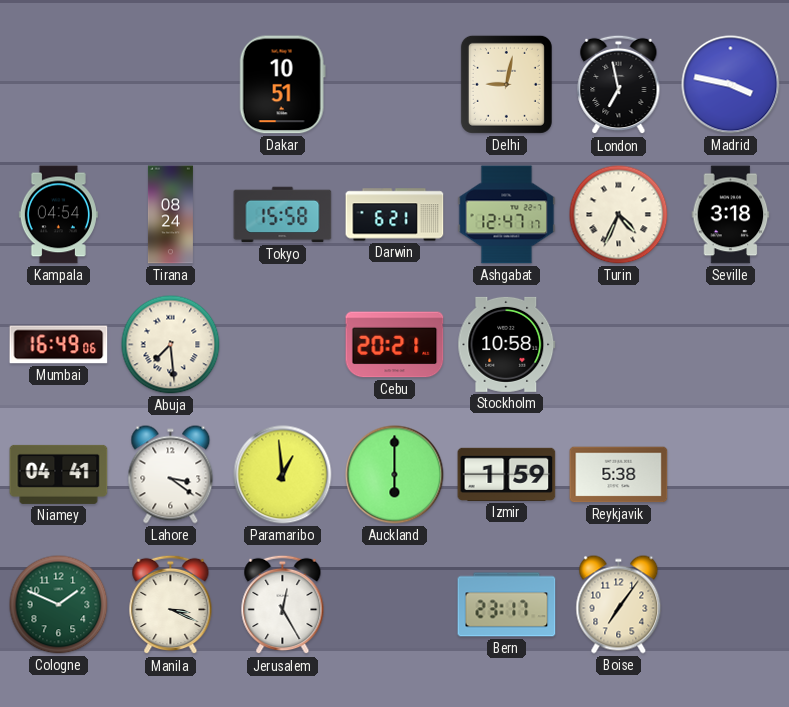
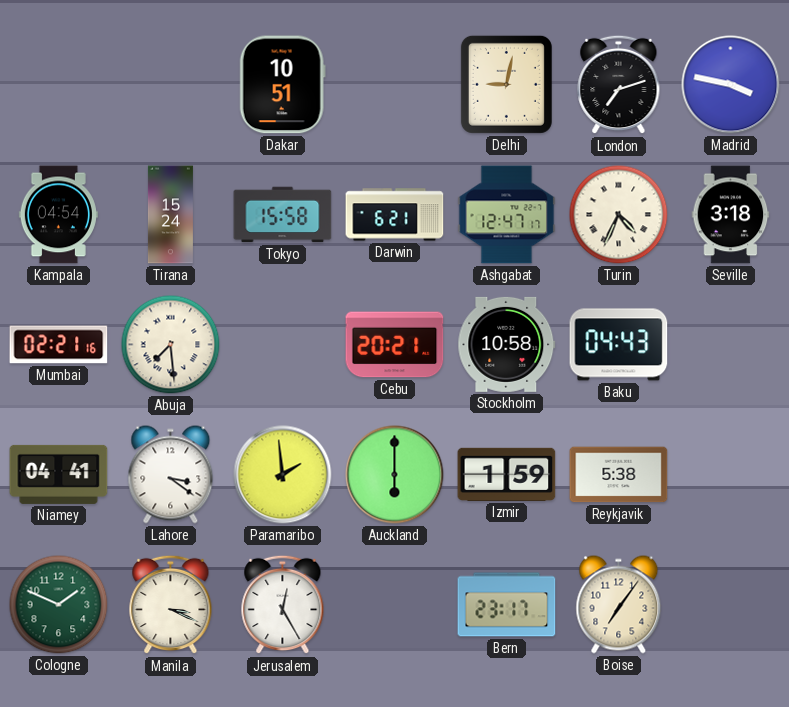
London: 6:58 -> 7:12
Tirana: 08:24 -> 15:24
Mumbai: 16:49 -> 02:21
Baku: none -> 04:43
Paramaribo: 12:59 -> 1:59
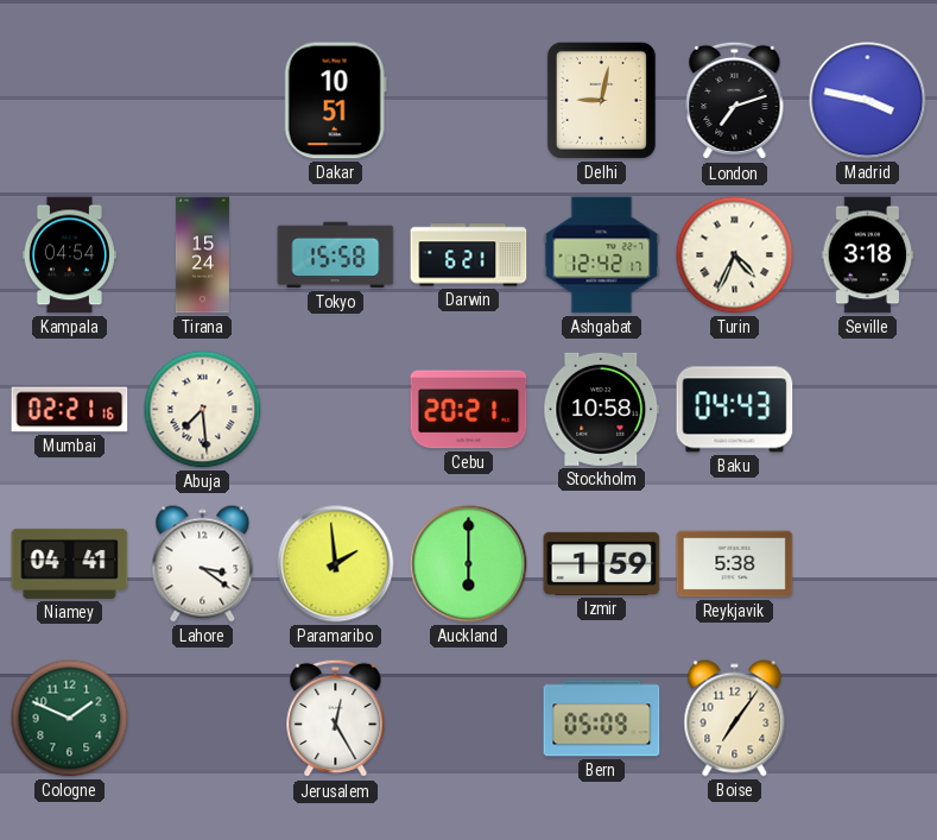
Ashgabat: 12:47 -> 12:42
Manila: 3:19 -> none
Bern: 23:17 -> 05:09
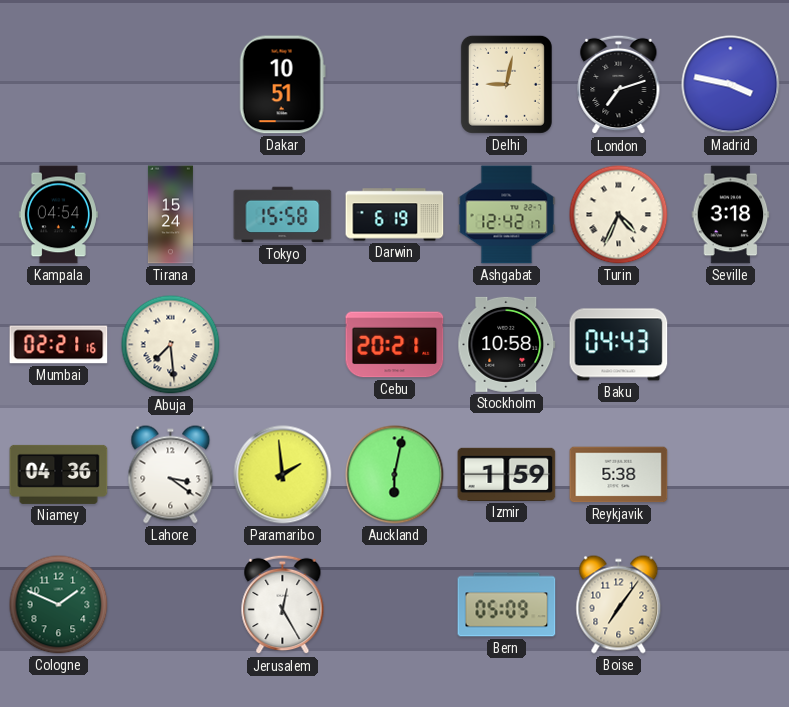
Darwin: 6:21 -> 6:19
Niamey: 04:41 -> 04:36
Auckland: 6:00 -> 6:02
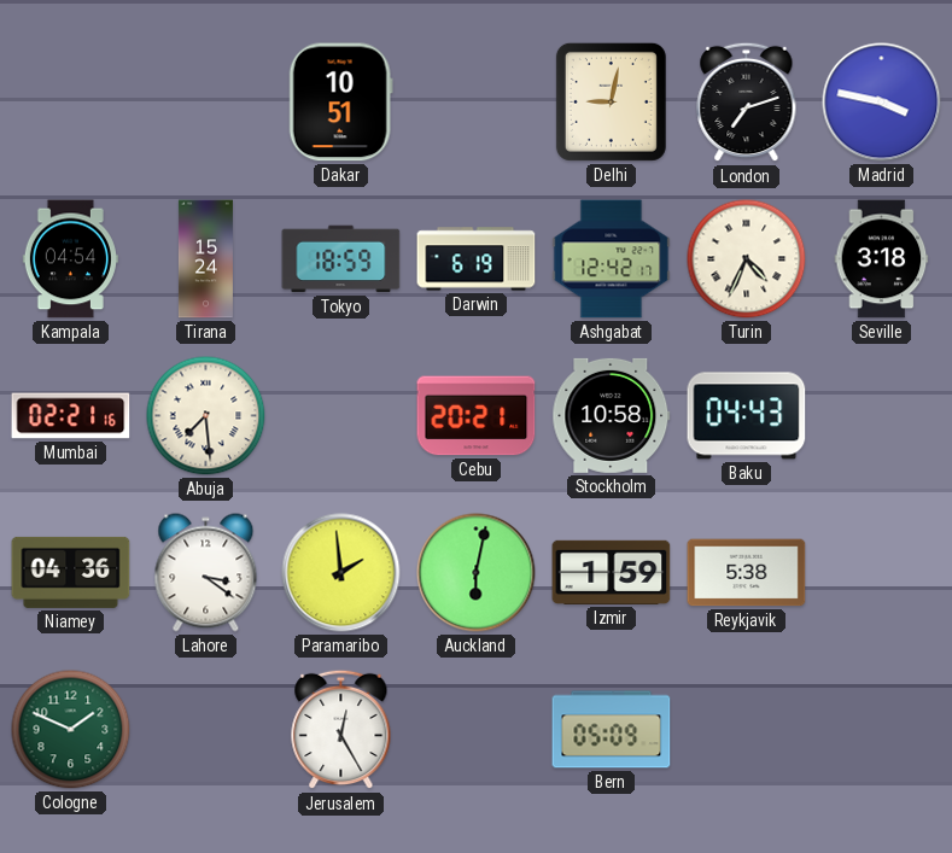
Tokyo: 15:58 -> 18:59
Boise: 7:06 -> none
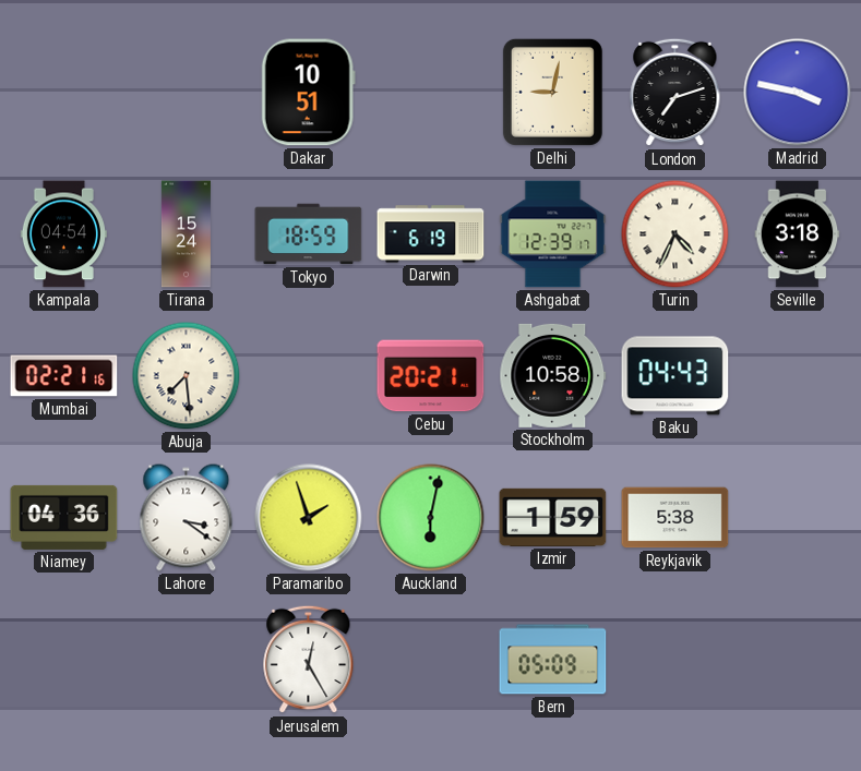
Ashgabat: 12:42 -> 12:39
Paramaribo: 1:59 -> 1:57
Cologne: 1:49 -> none
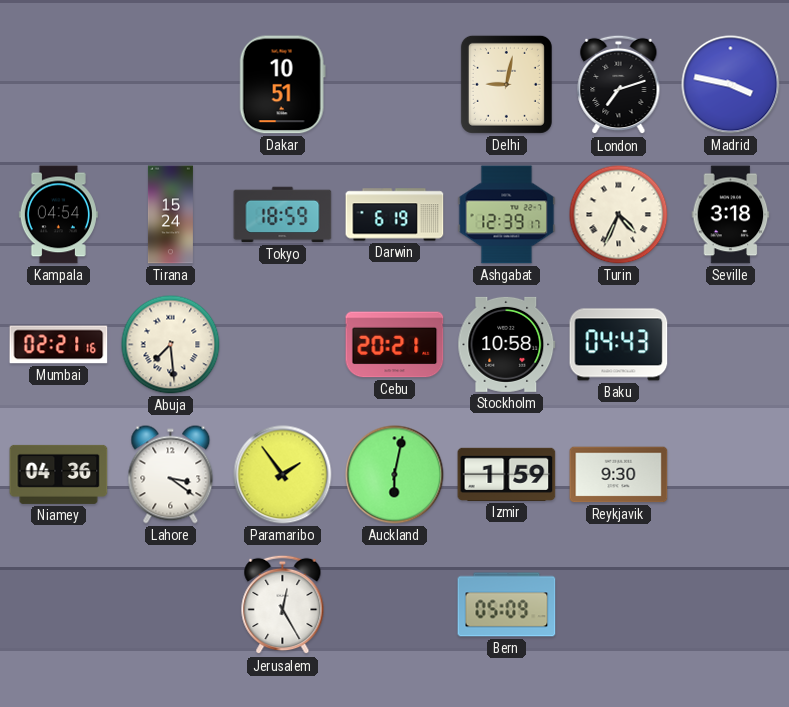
Paramaribo: 1:57 -> 1:54
Reykjavik: 5:38 -> 9:30
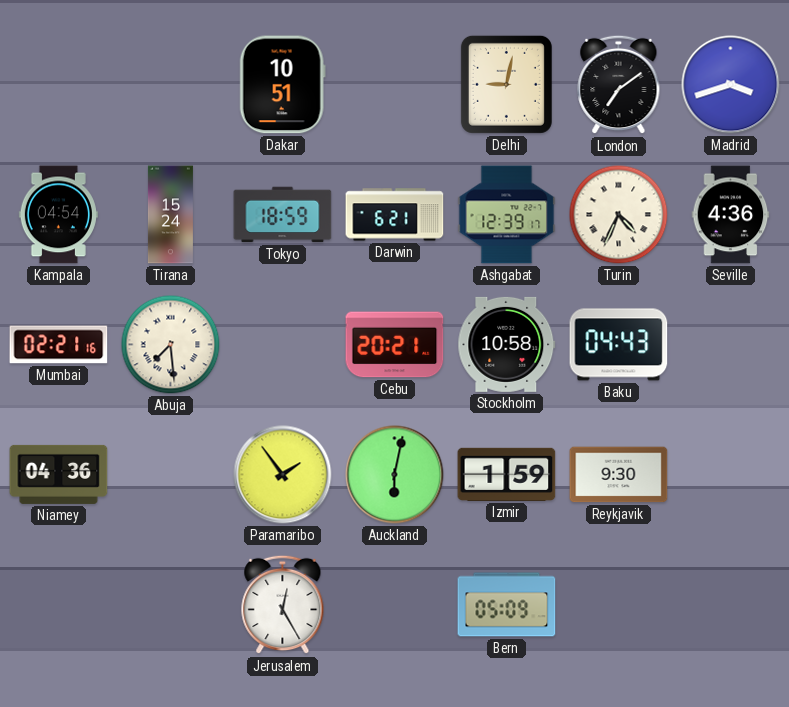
London: 7:12 -> 7:09
Madrid: 3:47 -> 3:42
Darwin: 6:19 -> 6:21
Seville: 3:18 -> 4:36
Lahore: 3:21 -> none
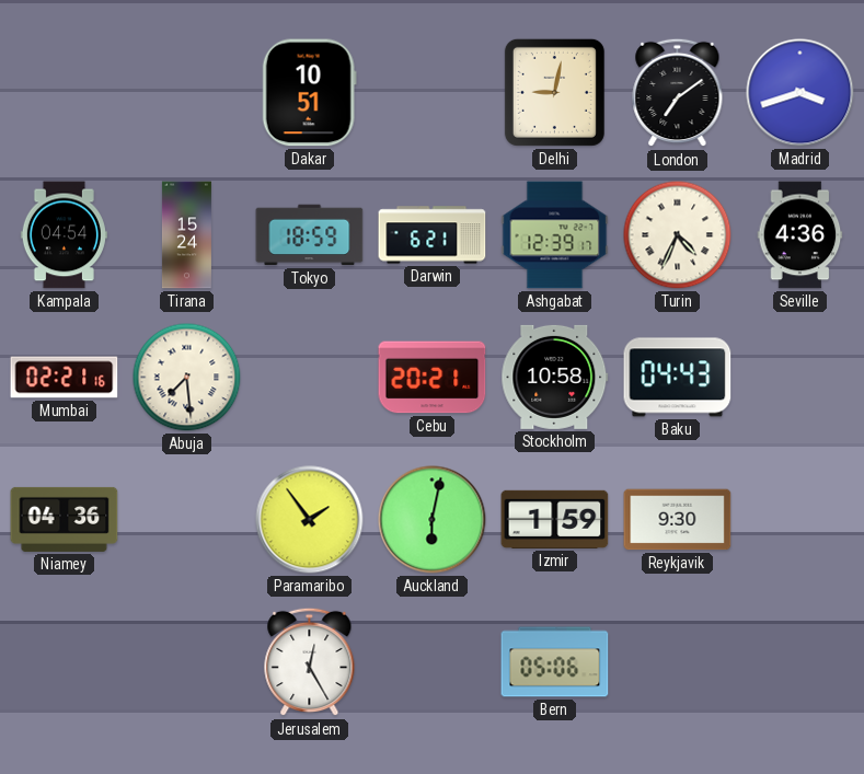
Bern: 05:09 -> 05:06
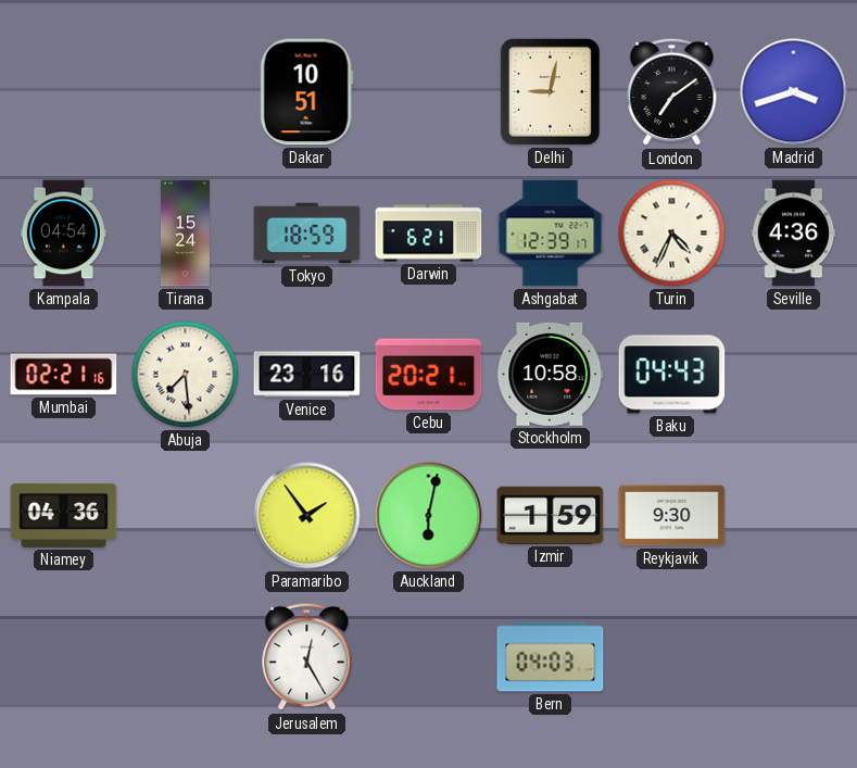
Venice: none -> 23:16
Bern: 05:06 -> 04:03
